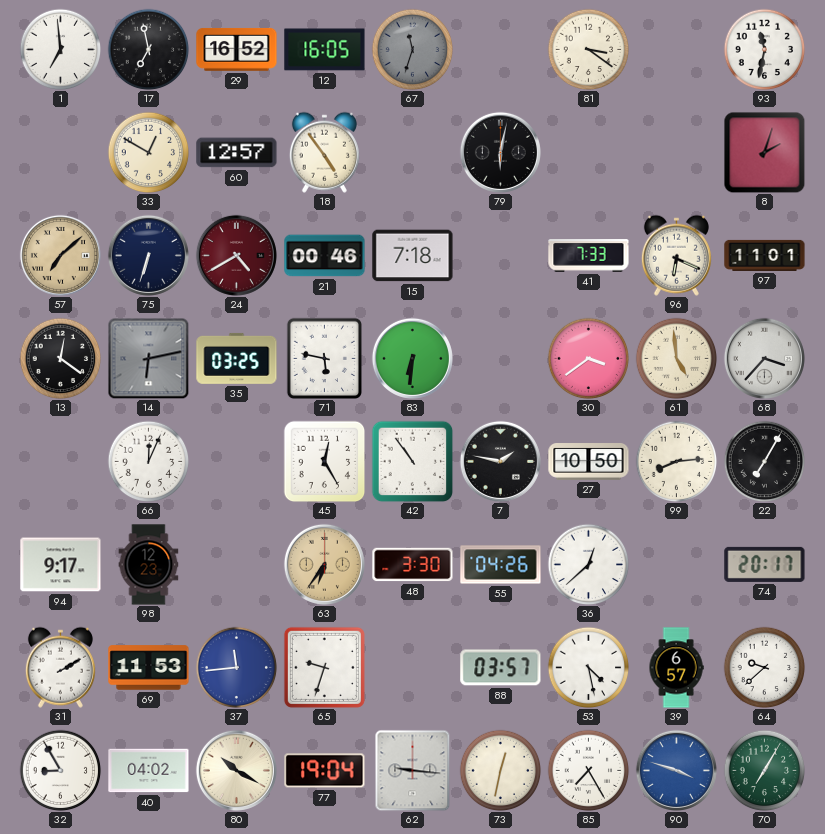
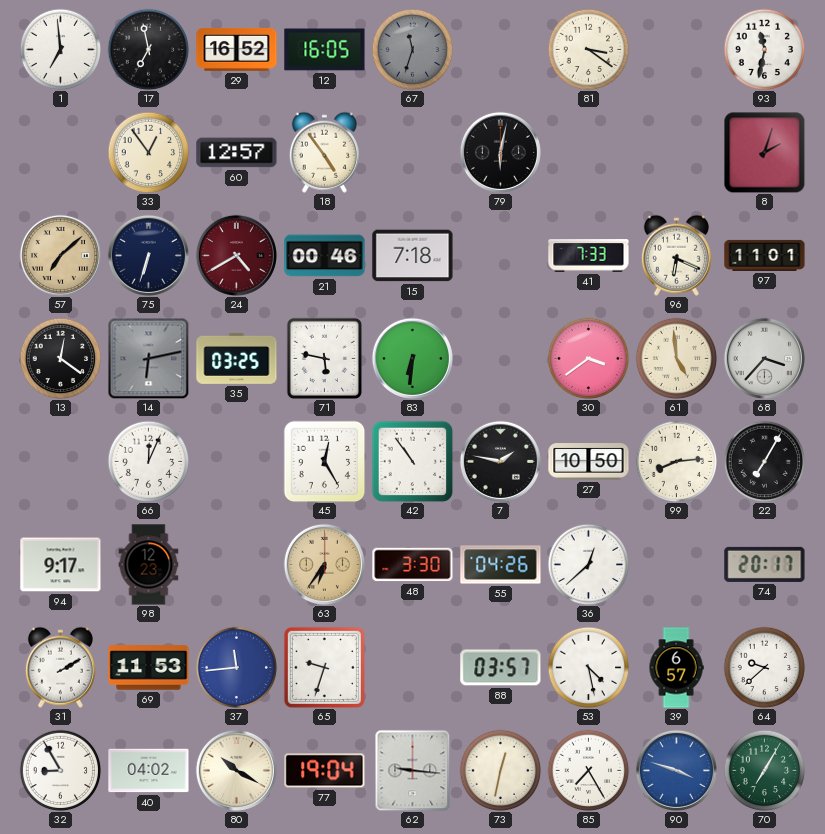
33: 12:50 -> 12:54
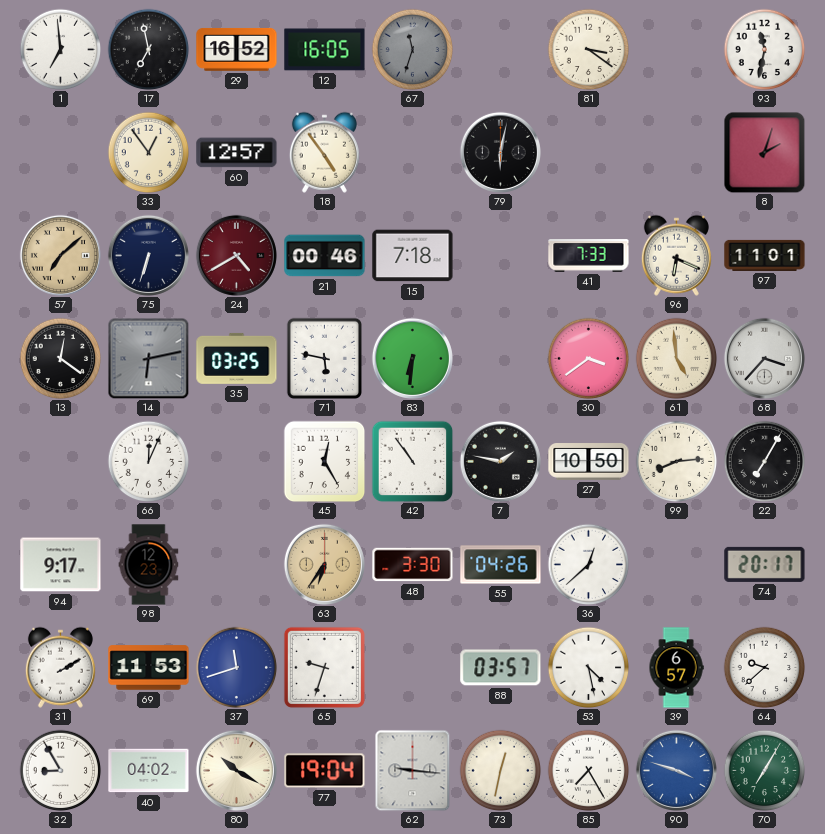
37: 11:44 -> 11:42
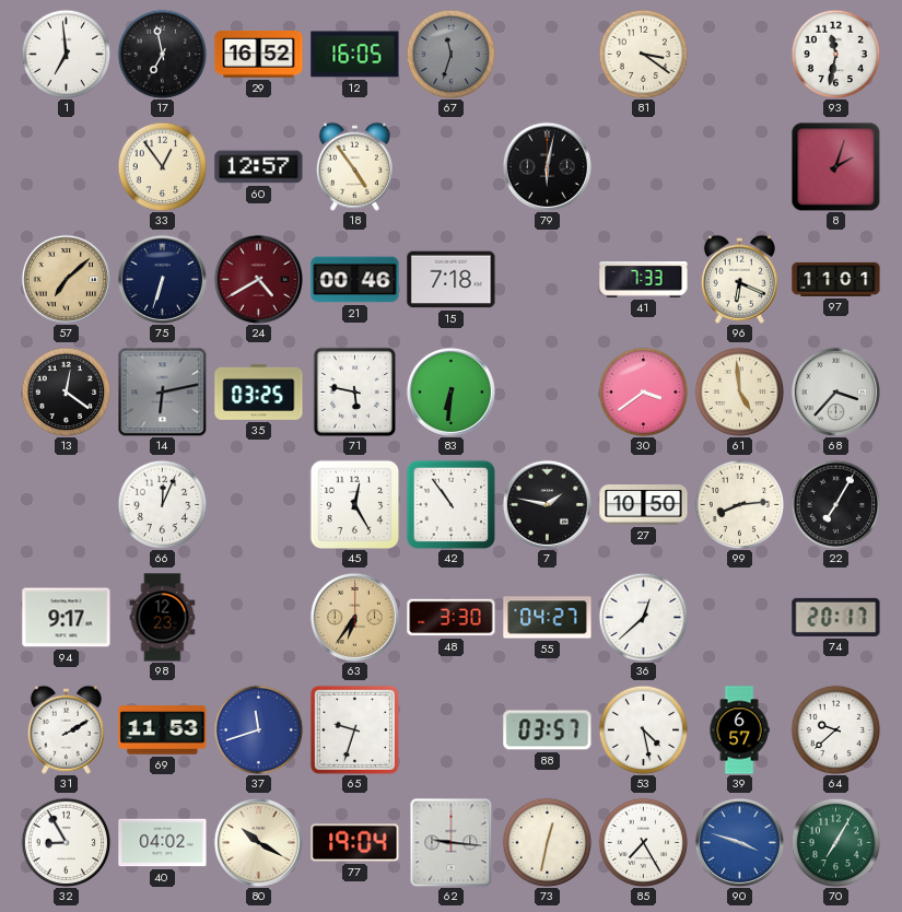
55: 04:26 -> 04:27
